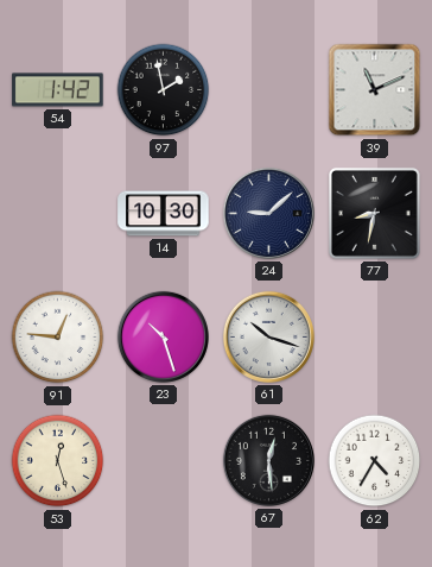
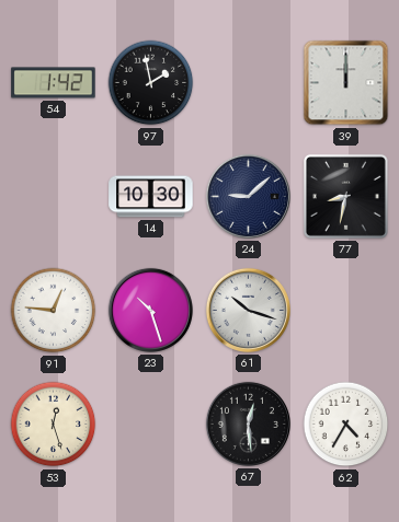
39: 11:11 -> 12:00
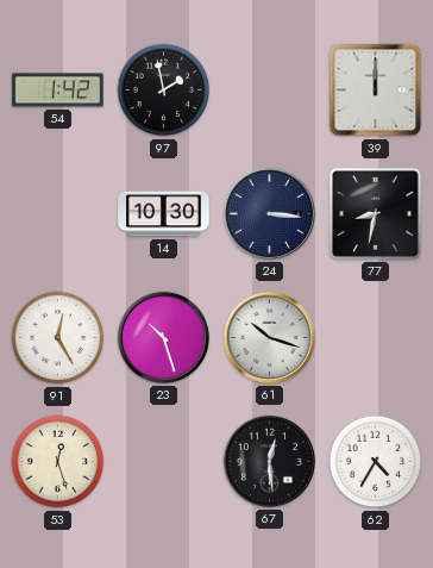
24: 9:08 -> 3:16
91: 12:46 -> 12:25
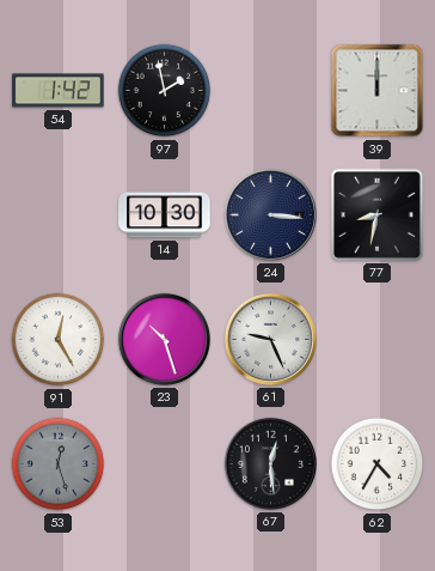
61: 10:18 -> 9:26
53 dial: cream -> grey
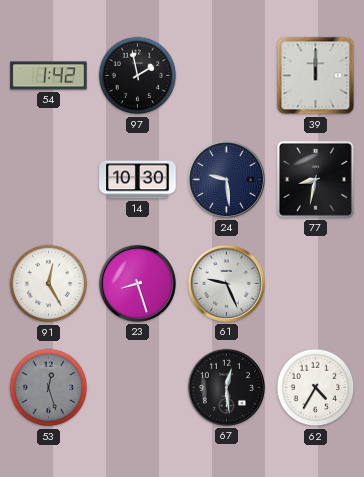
24: 3:16 -> 9:29
23: 10:27 -> 8:27
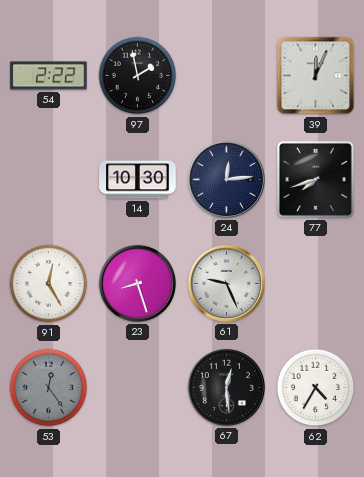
54: 1:42 -> 2:22
39: 12:00 -> 12:04
24: 9:29 -> 12:14
77: 8:32 -> 7:42
53: 12:27 -> 12:24
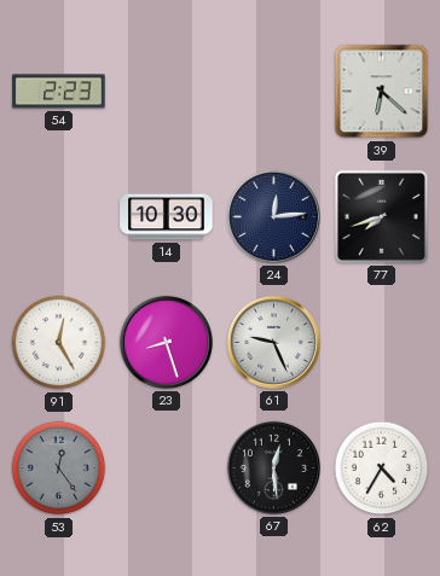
54: 2:22 -> 2:23
97: 1:58 -> none
39: 12:04 -> 6:22
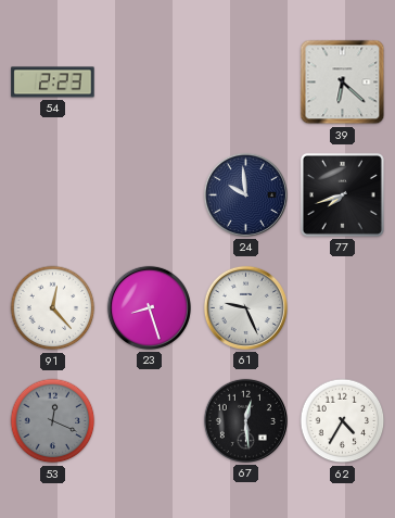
14: 10:30 -> none
24: 12:14 -> 9:59
91: 12:25 -> 12:23
53: 12:24 -> 12:19
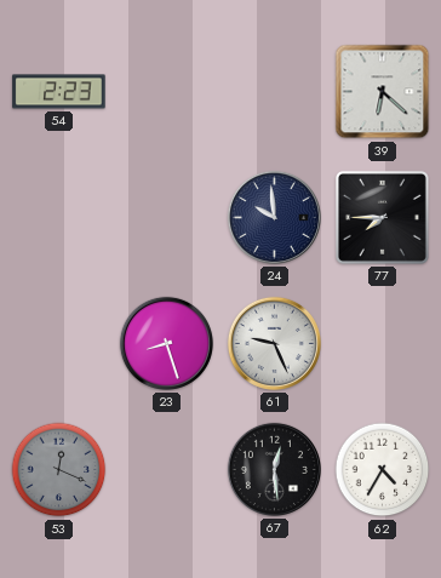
77: 7:42 -> 7:45
91: 12:23 -> none
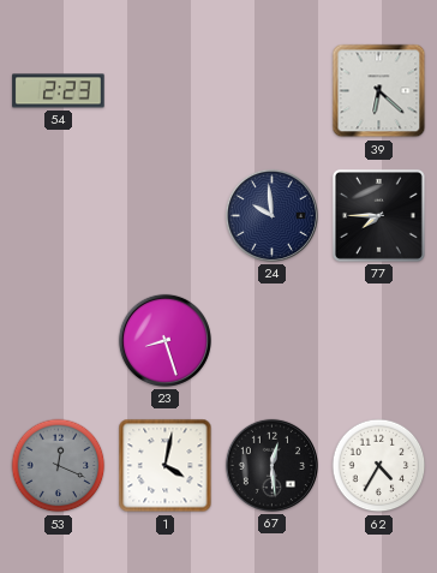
61: 9:26 -> none
1: none -> 4:02
